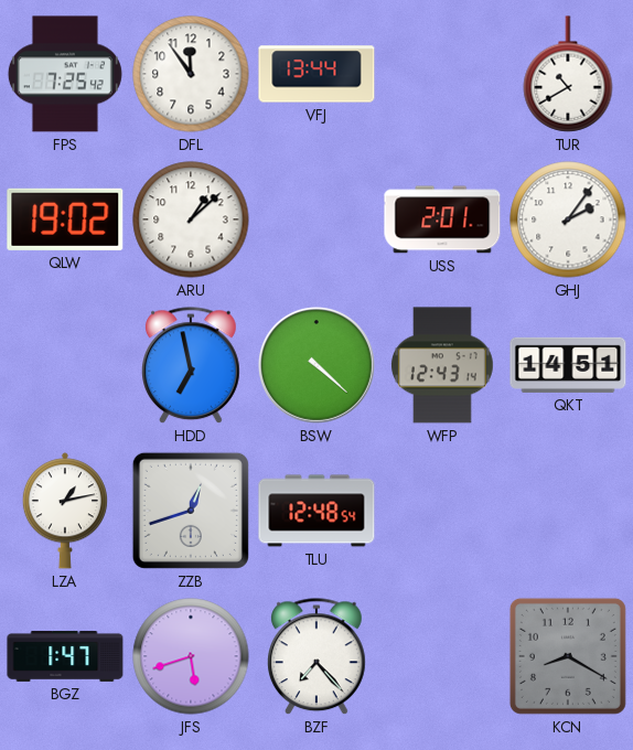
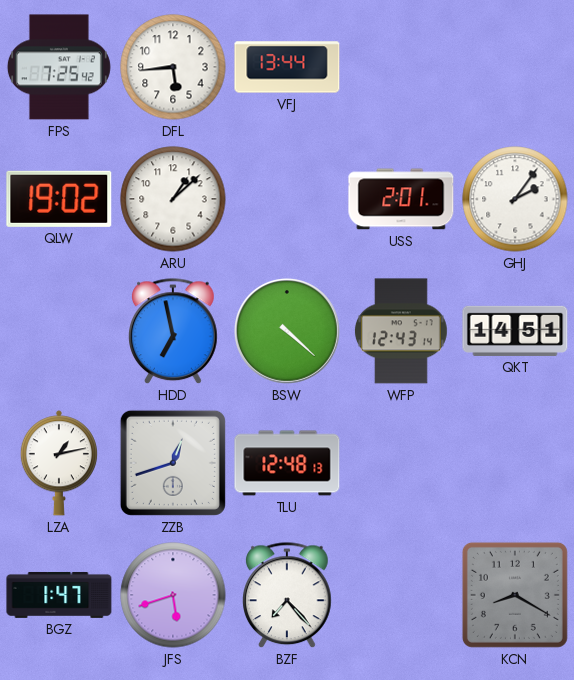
DFL: 11:54 -> 5:44
TUR: 10:40 -> none
TLU: 12:48:54 -> 12:48:13
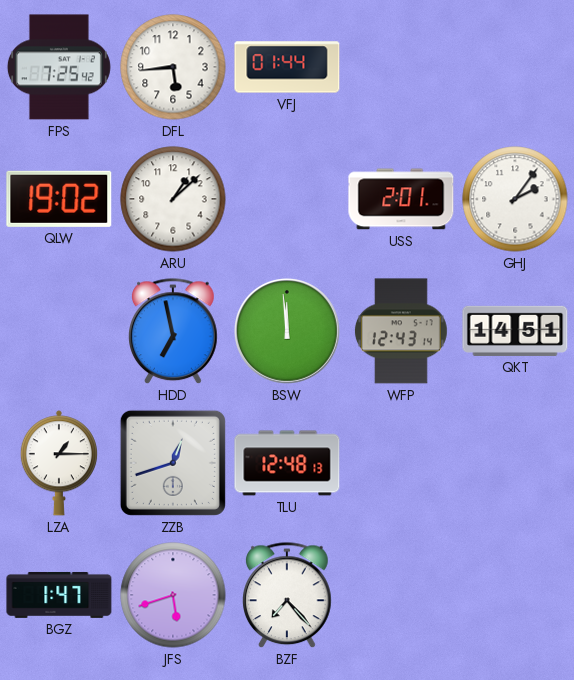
VFJ: 13:44 -> 01:44
BSW: 4:22 -> 11:59
LZA: 1:13 -> 1:15
KCN: 8:20 -> none
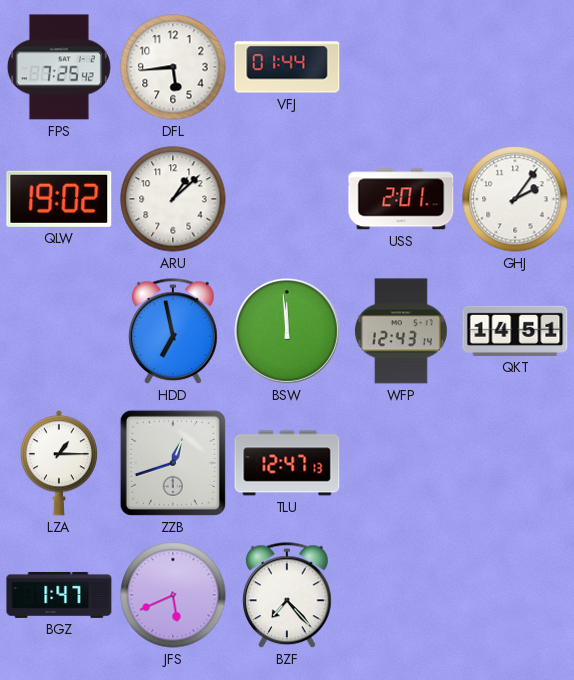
TLU: 12:48 -> 12:47
JFS: 5:42 -> 5:41
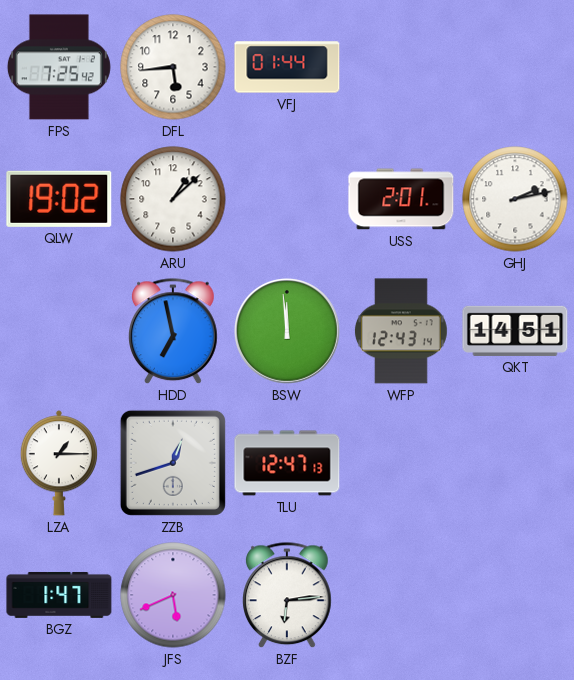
GHJ: 2:06 -> 2:13
BZF: 7:23 -> 6:14
